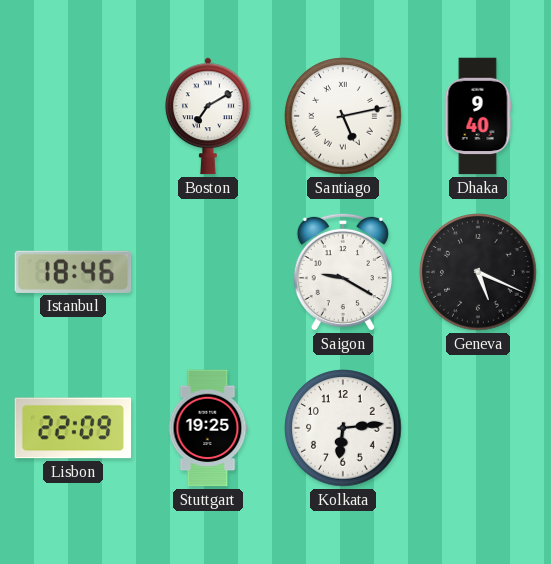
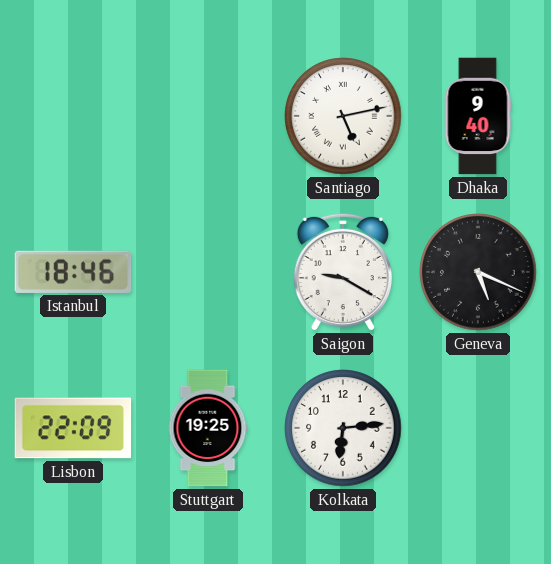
Boston: 7:10 -> none
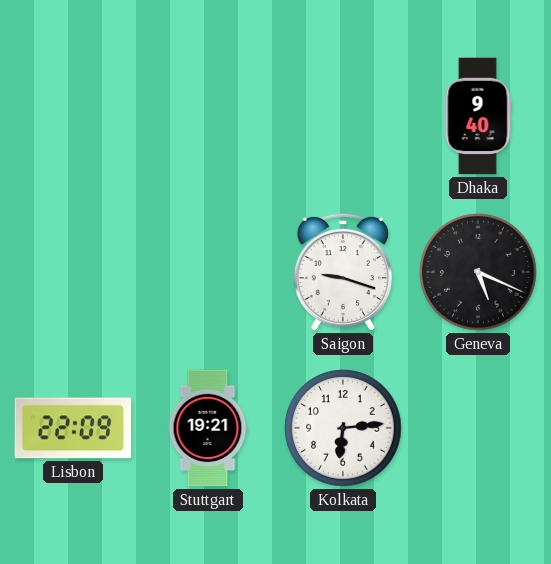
Santiago: 5:13 -> none
Istanbul: 18:46 -> none
Saigon: 9:20 -> 9:18
Stuttgart: 19:25 -> 19:21
